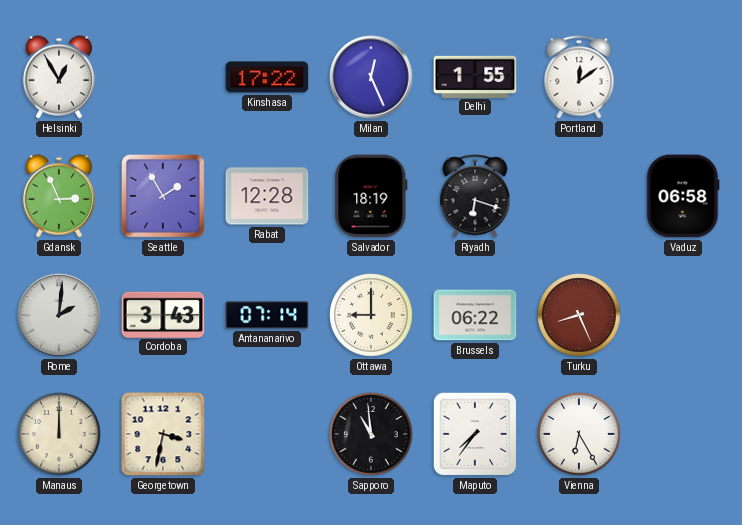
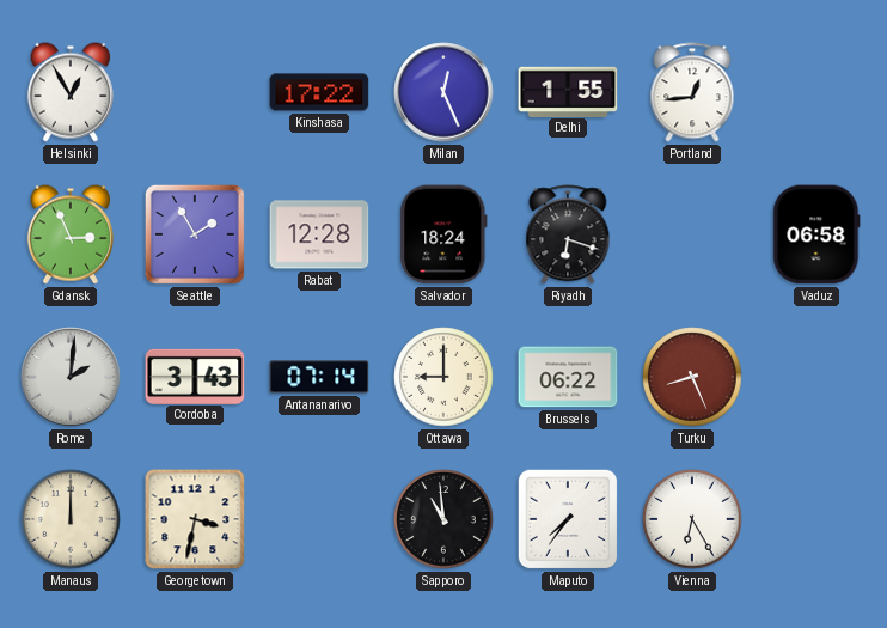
Portland: 12:09 -> 12:44
Salvador: 18:19 -> 18:24
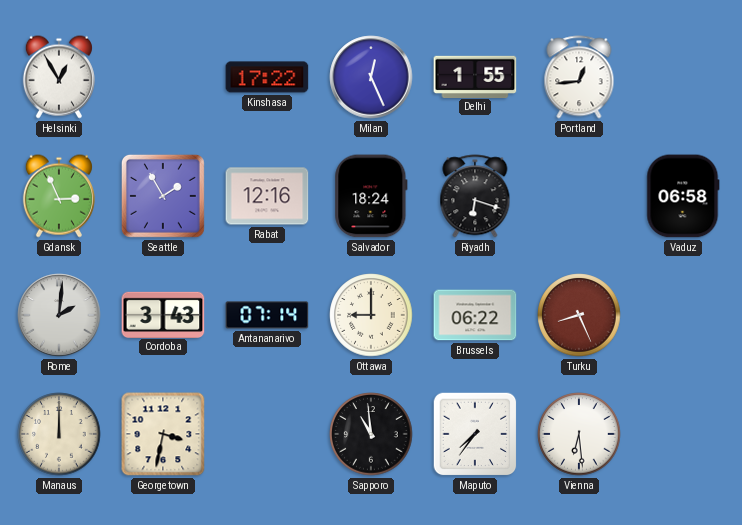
Rabat: 12:28 -> 12:16
Vienna: 6:25 -> 6:29
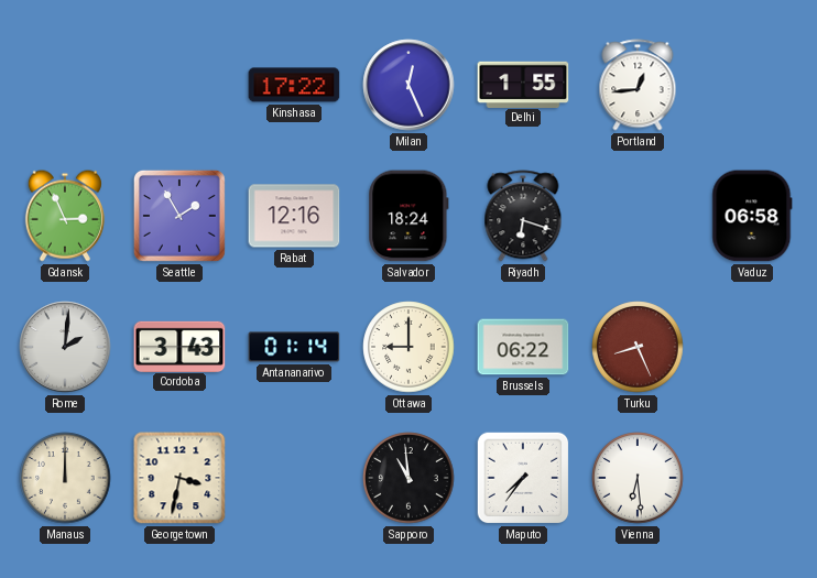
Helsinki: 12:55 -> none
Antananarivo: 07:14 -> 01:14
